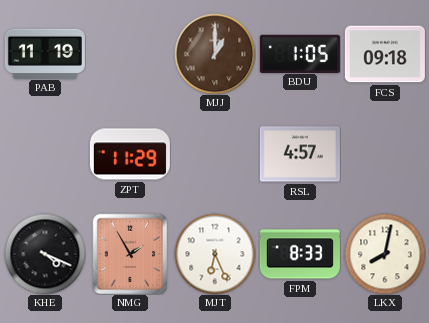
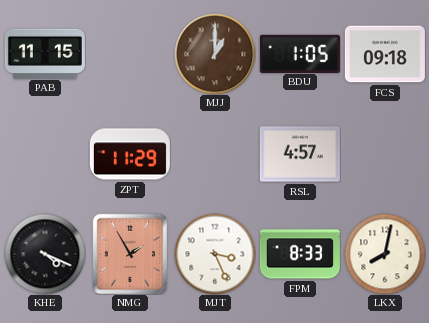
PAB: 11:19 -> 11:15
MJT: 6:26 -> 3:26
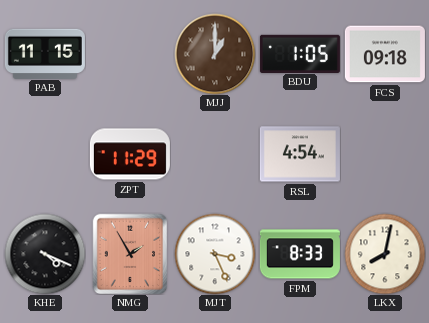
RSL: 4:57 -> 4:54
